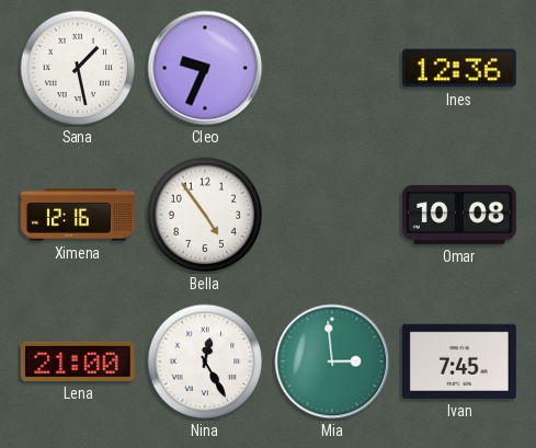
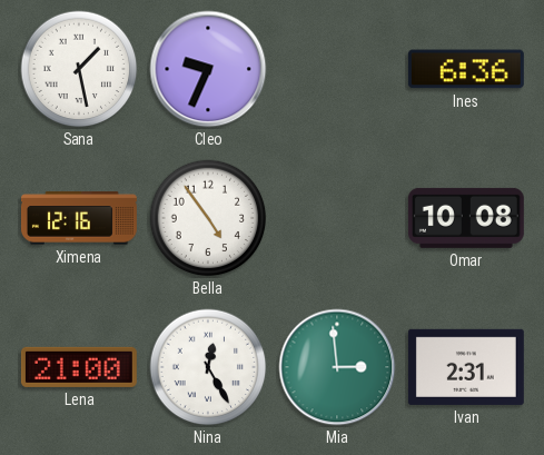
Ines: 12:36 -> 6:36
Ivan: 7:45 -> 2:31
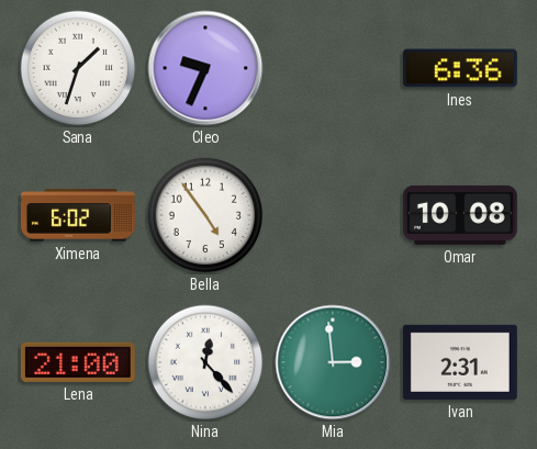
Sana: 1:28 -> 1:33
Ximena: 12:16 -> 6:02
Nina: 12:25 -> 12:23
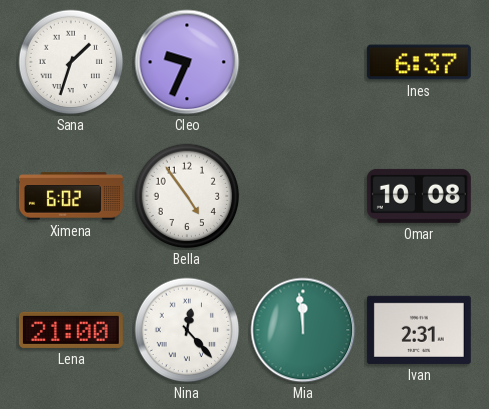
Ines: 6:36 -> 6:37
Mia: 2:59 -> 11:59
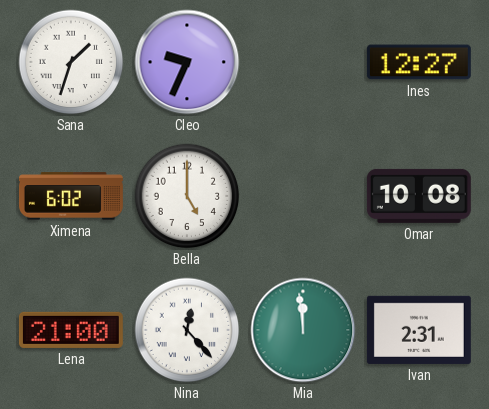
Ines: 6:37 -> 12:27
Bella: 4:54 -> 5:00
